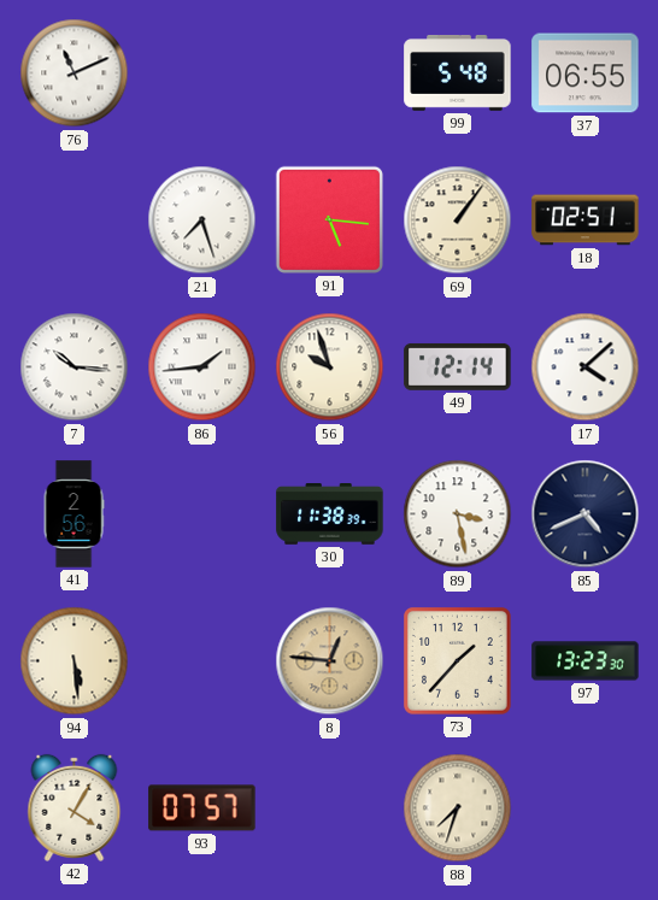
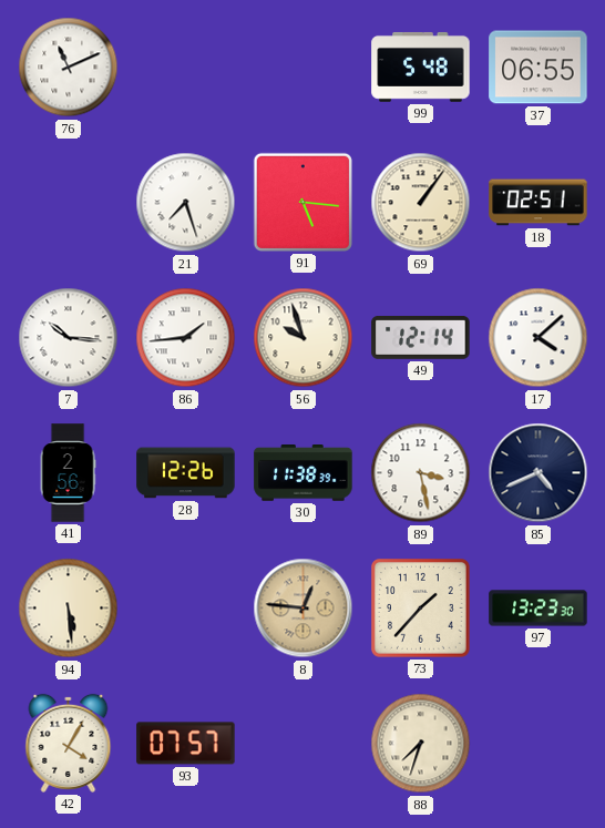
28: none -> 12:26
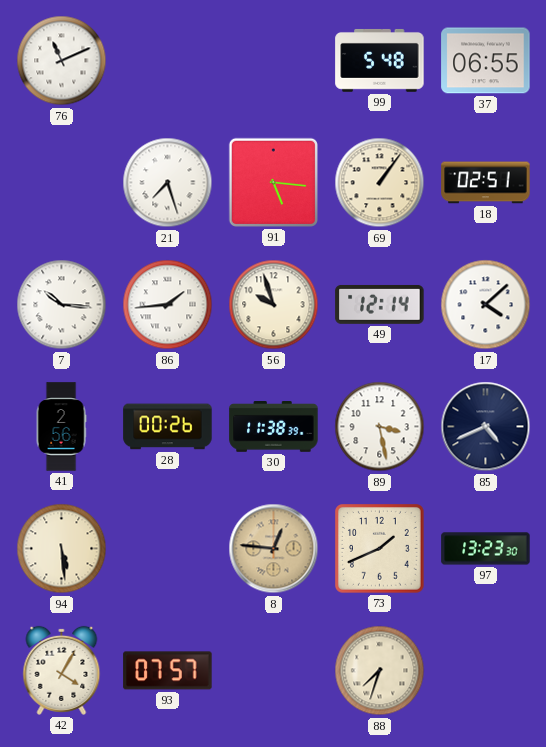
28: 12:26 -> 00:26
73: 1:37 -> 1:41
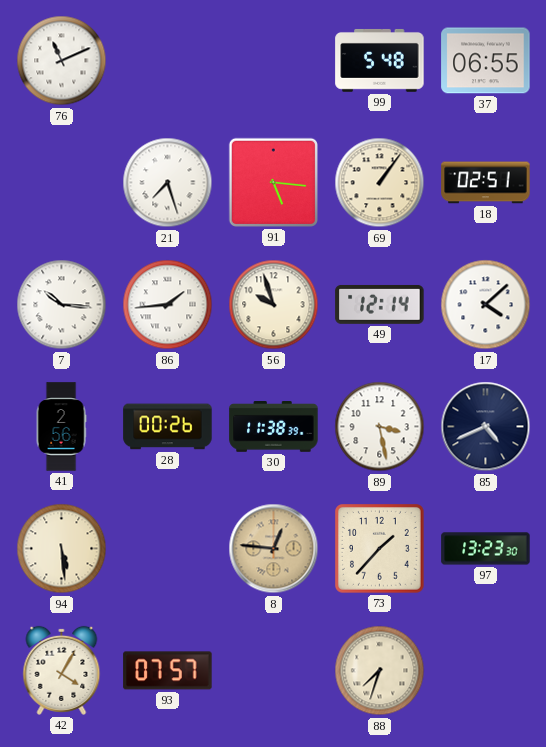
73: 1:41 -> 1:37
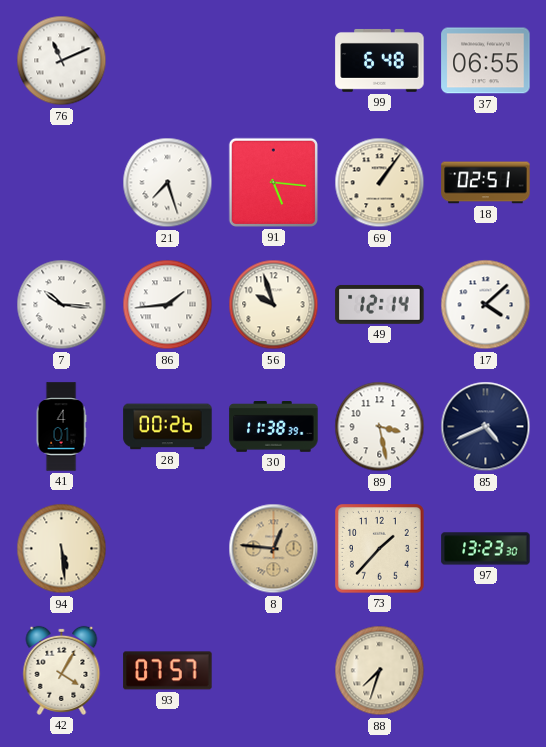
99: 5:48 -> 6:48
41: 2:56 -> 4:01
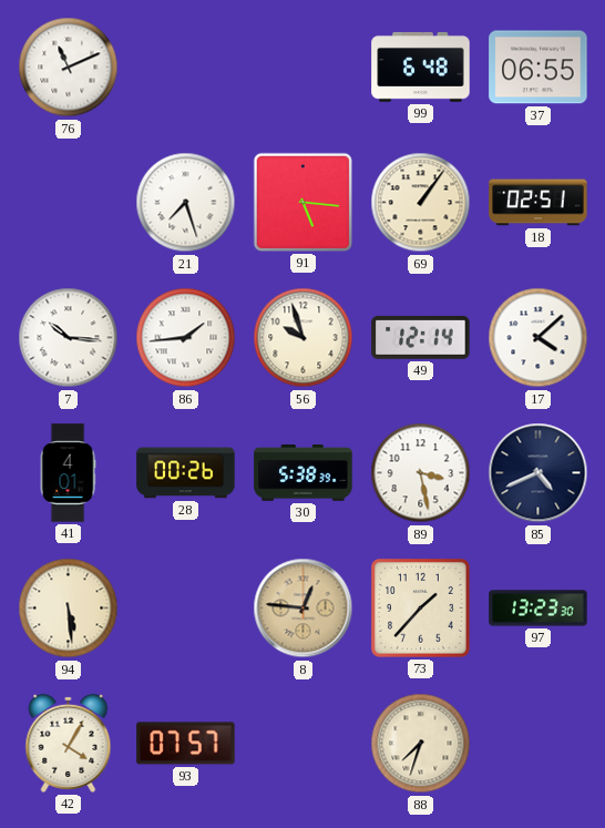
30: 11:38 -> 5:38
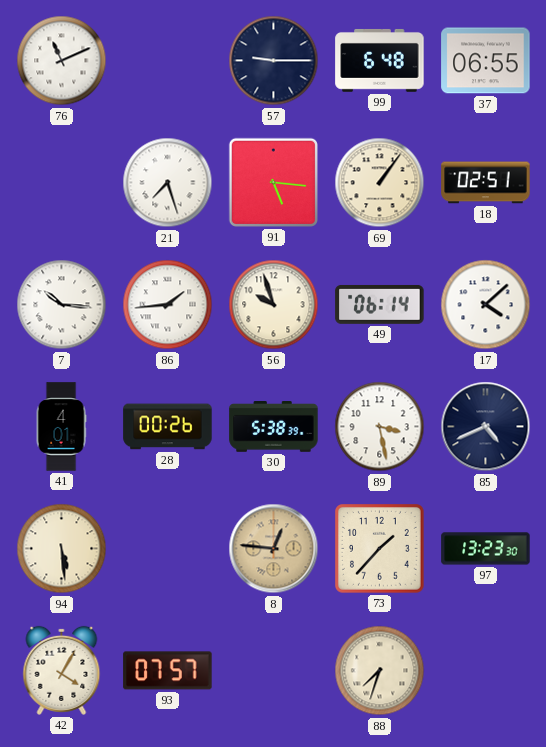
57: none -> 9:15
49: 12:14 -> 06:14
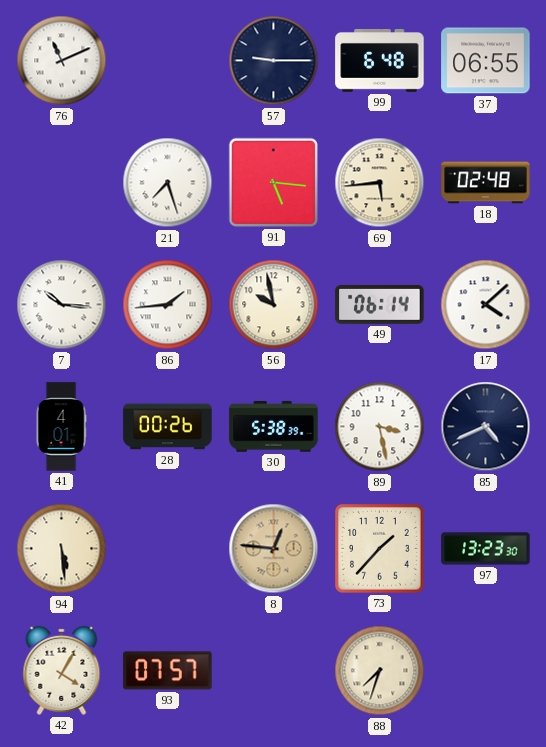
69: 1:06 -> 5:44
18: 02:51 -> 02:48
56: 9:57 -> 9:58
